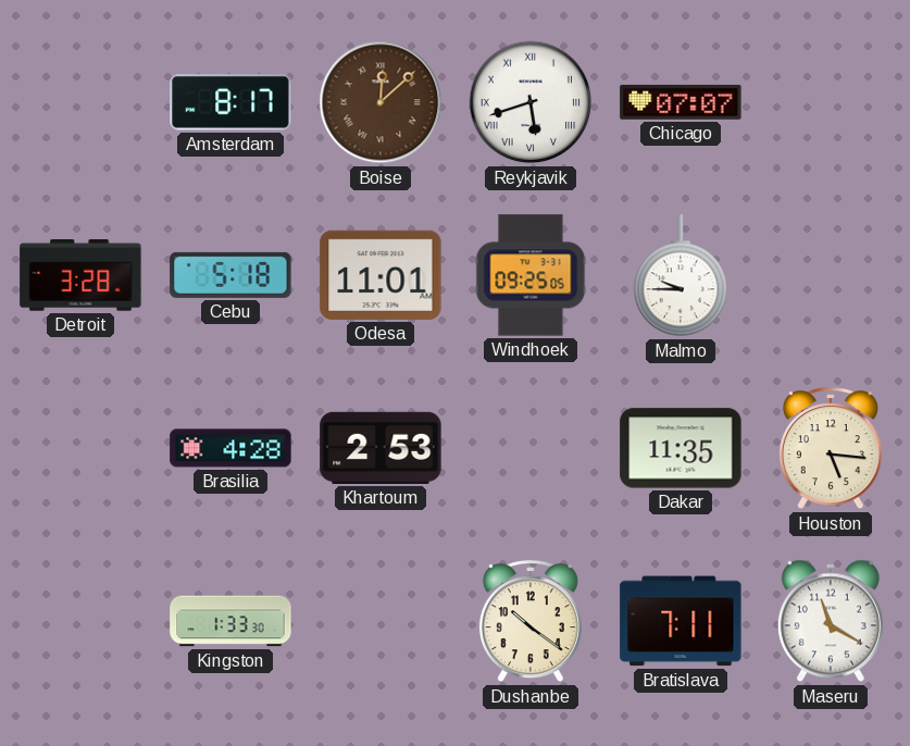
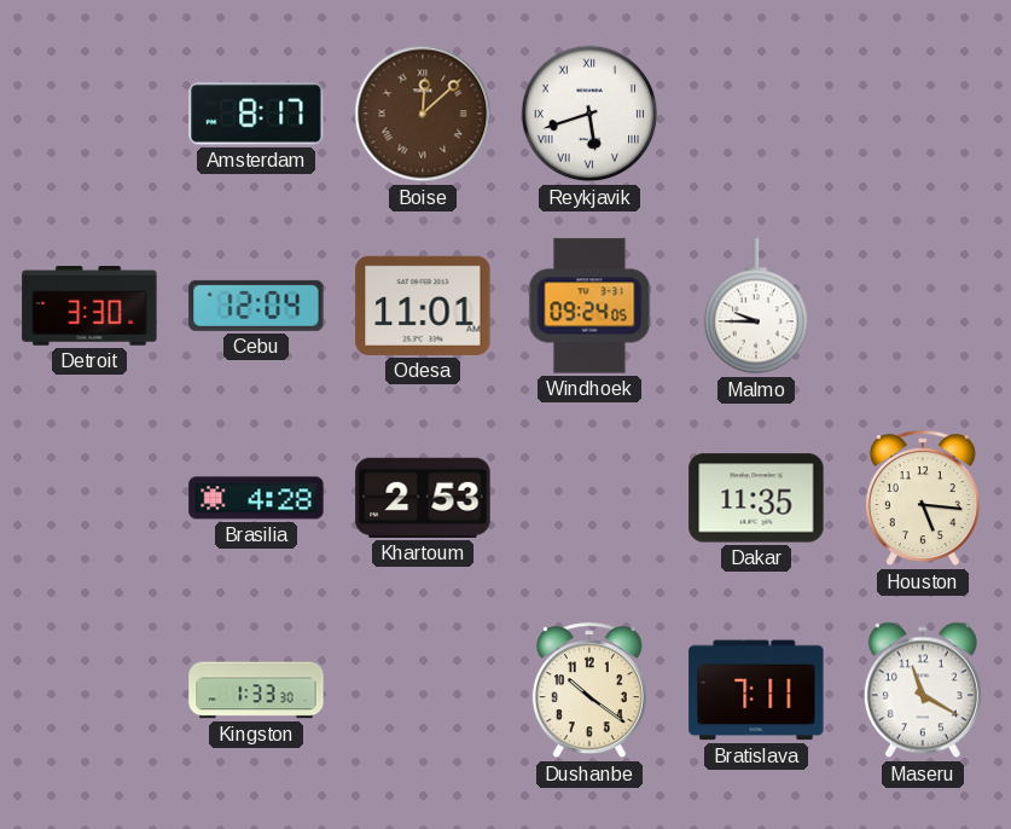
Chicago: 07:07 -> none
Detroit: 3:28 -> 3:30
Cebu: 5:18 -> 12:04
Windhoek: 09:25 -> 09:24
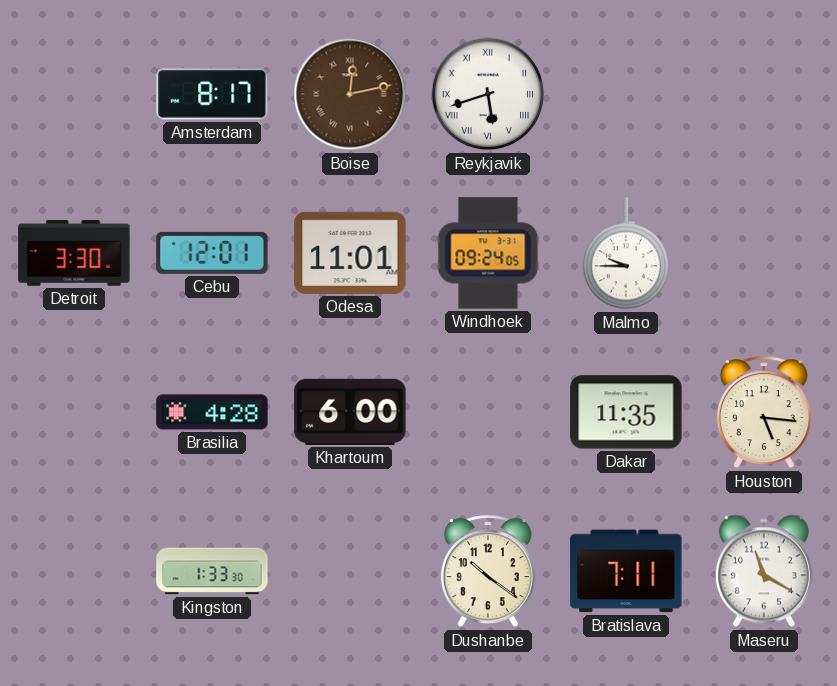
Boise: 12:08 -> 12:13
Cebu: 12:04 -> 12:01
Khartoum: 2:53 -> 6:00
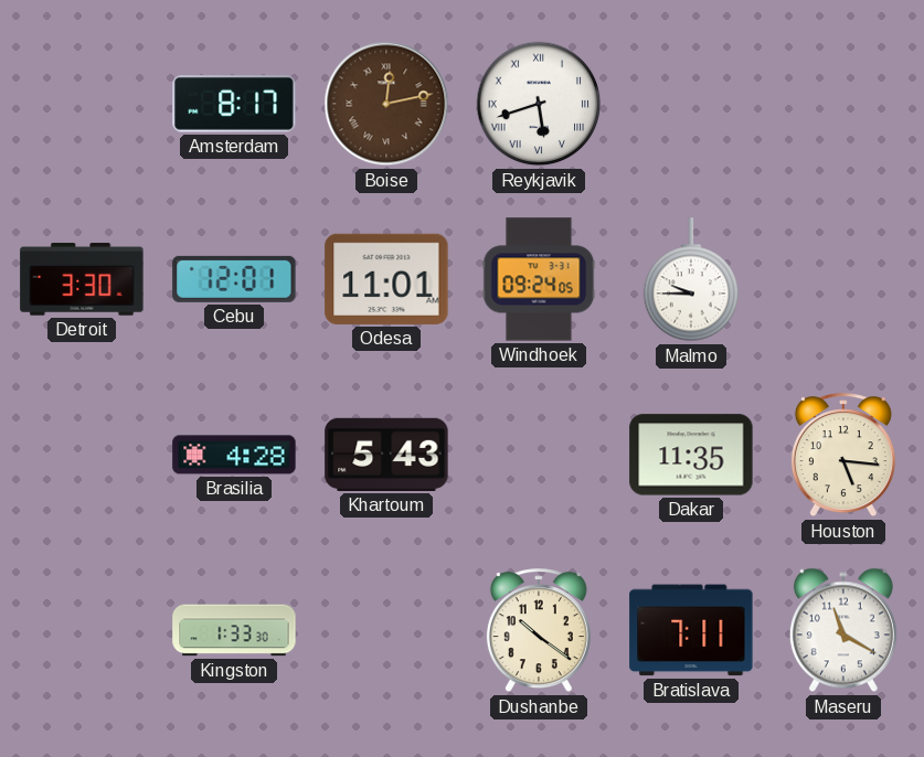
Khartoum: 6:00 -> 5:43
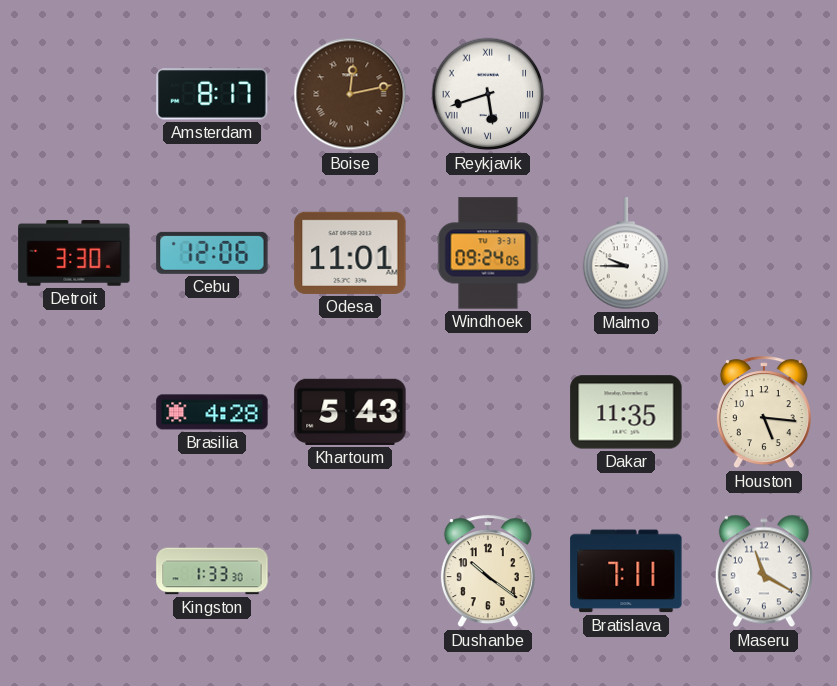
Cebu: 12:01 -> 12:06
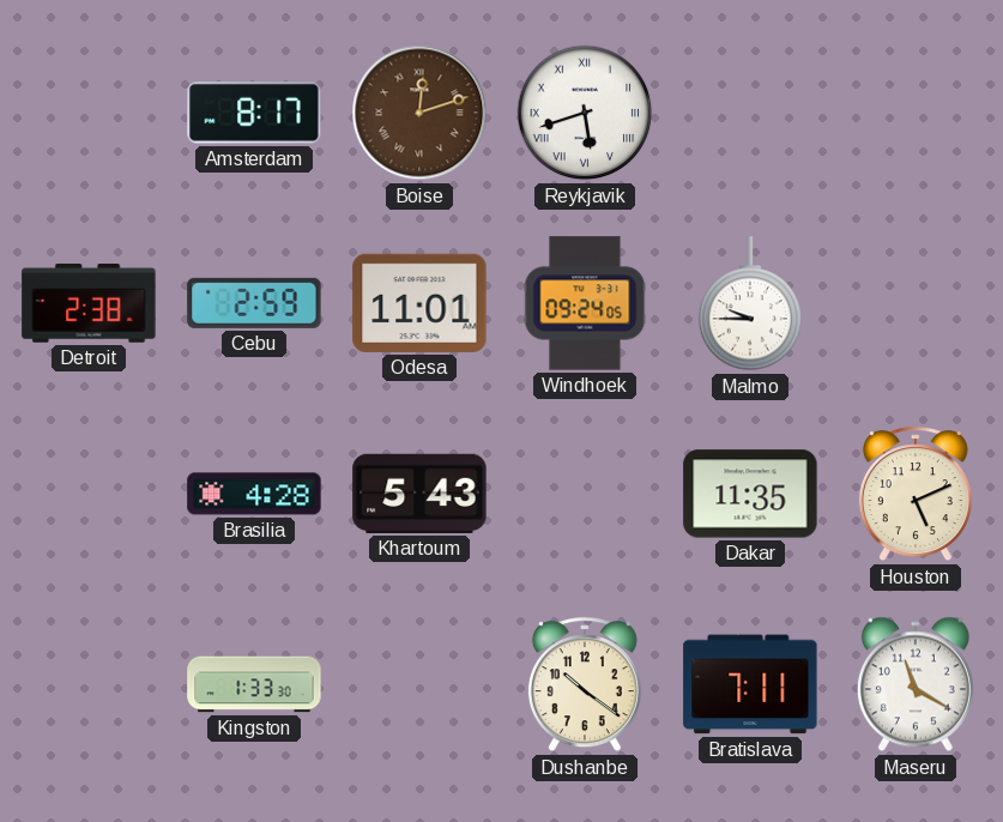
Boise: 12:13 -> 12:12
Detroit: 3:30 -> 2:38
Cebu: 12:06 -> 2:59
Houston: 5:16 -> 5:11
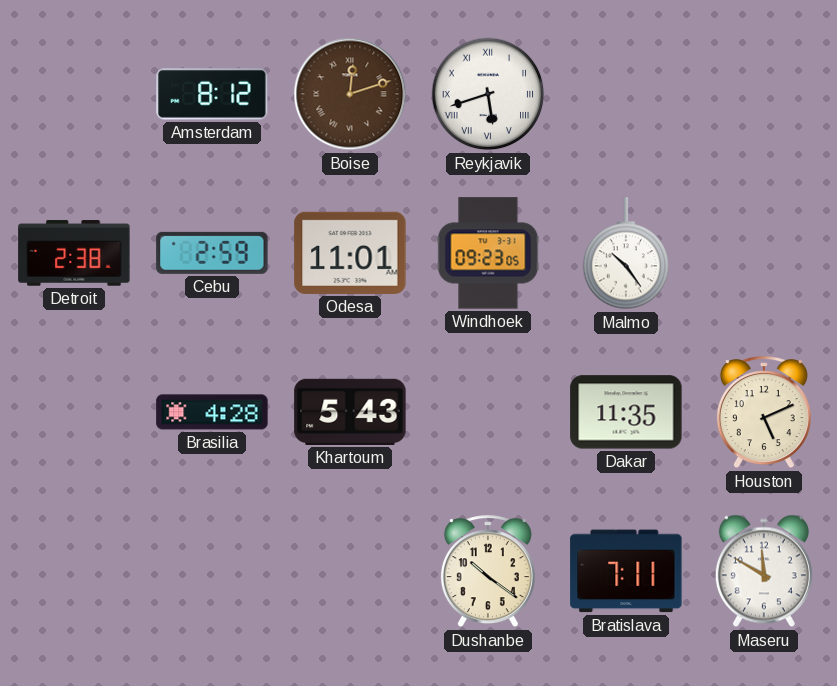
Amsterdam: 8:17 -> 8:12
Windhoek: 09:24 -> 09:23
Malmo: 9:45 -> 10:24
Kingston: 1:33 -> none
Maseru: 11:20 -> 11:50
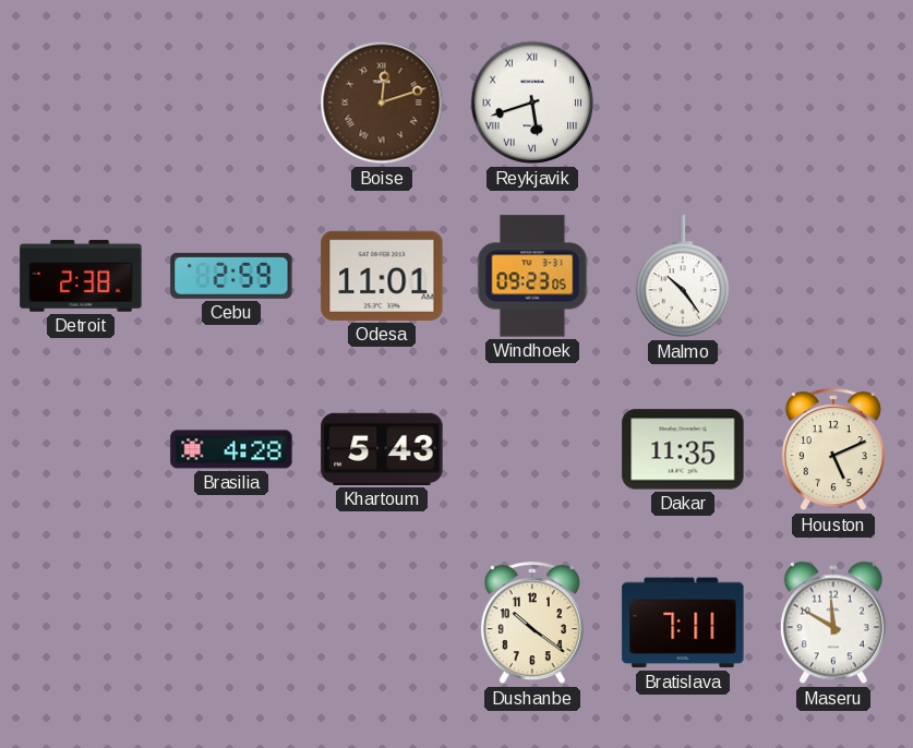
Amsterdam: 8:12 -> none
